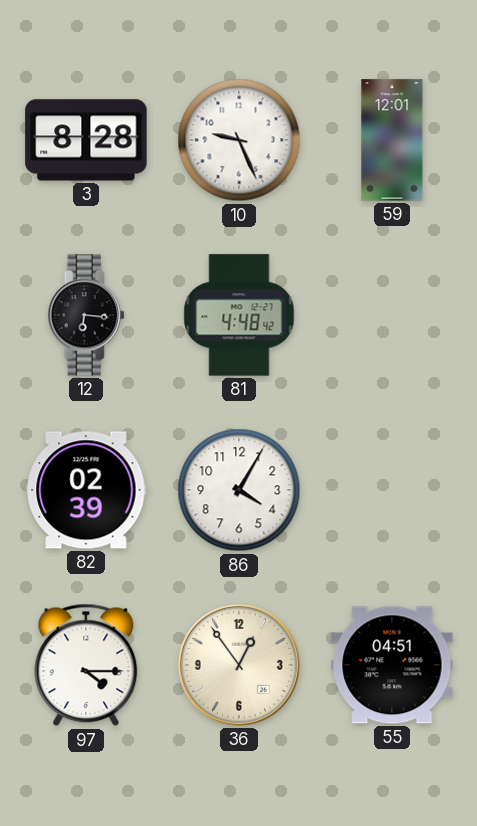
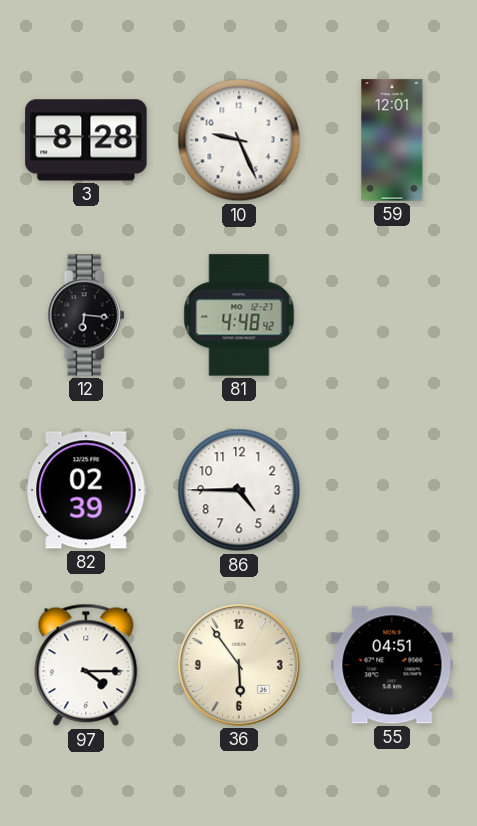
86: 4:05 -> 4:45
36: 12:54 -> 5:54
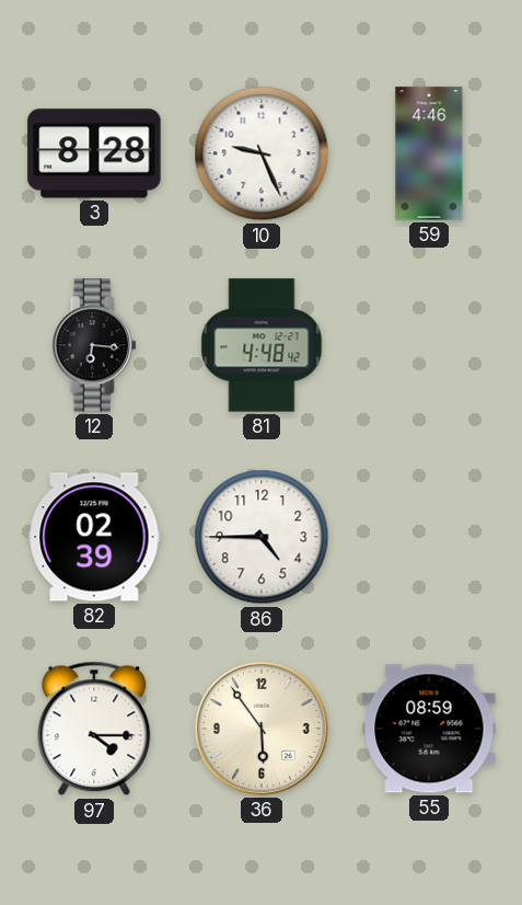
59: 12:01 -> 4:46
55: 04:51 -> 08:59
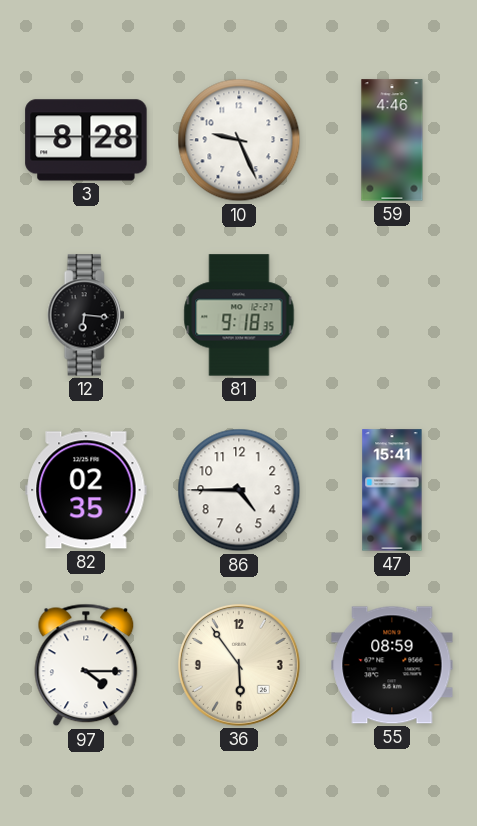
81: 4:48 -> 9:18
82: 02:39 -> 02:35
47: none -> 15:41
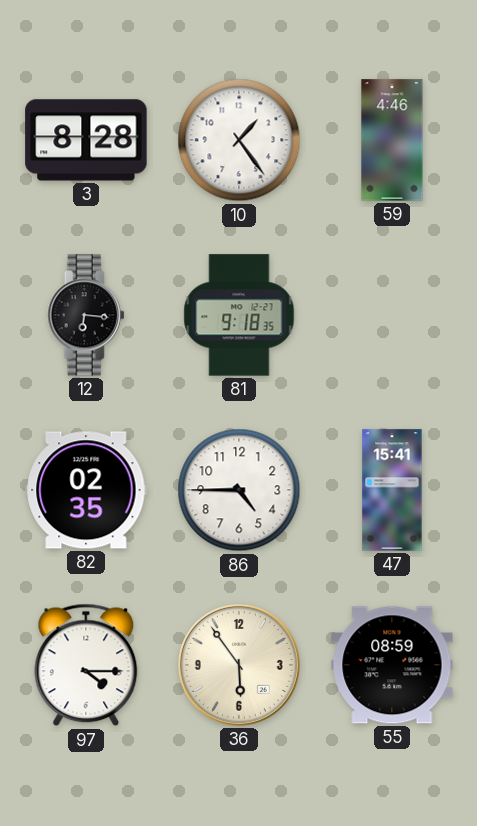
10: 9:26 -> 1:24
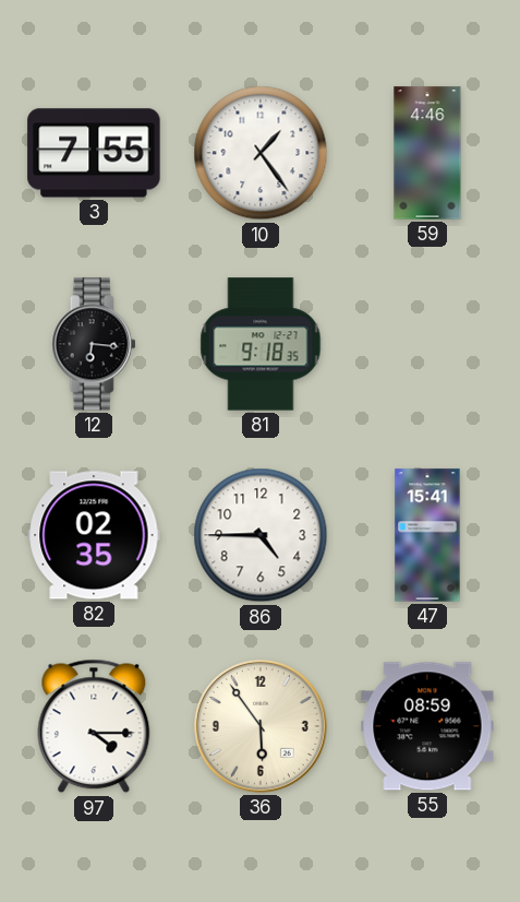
3: 8:28 -> 7:55
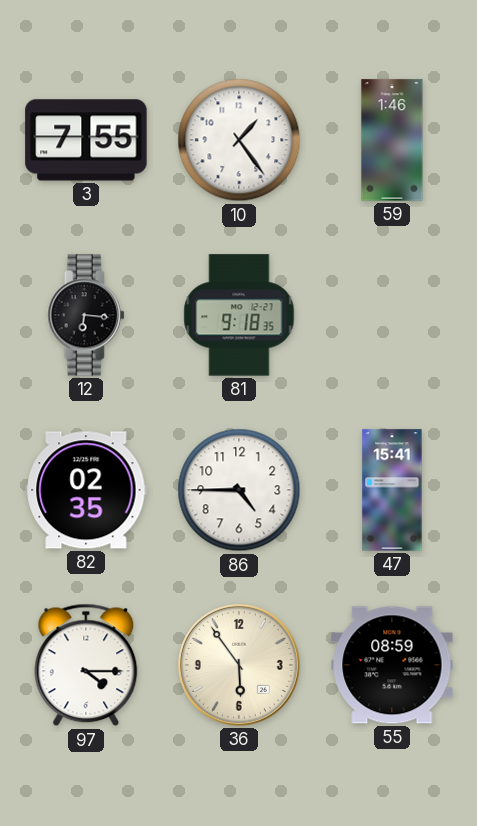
59: 4:46 -> 1:46
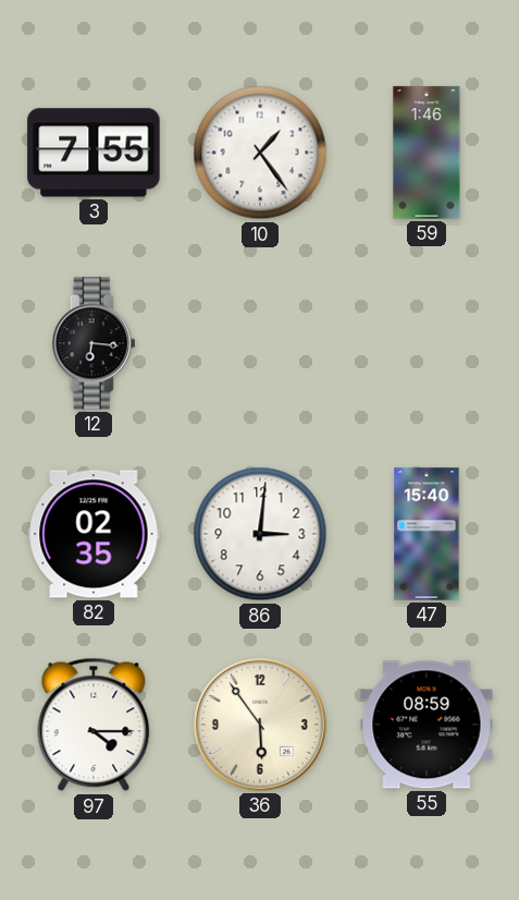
81: 9:18 -> none
86: 4:45 -> 3:01
47: 15:41 -> 15:40
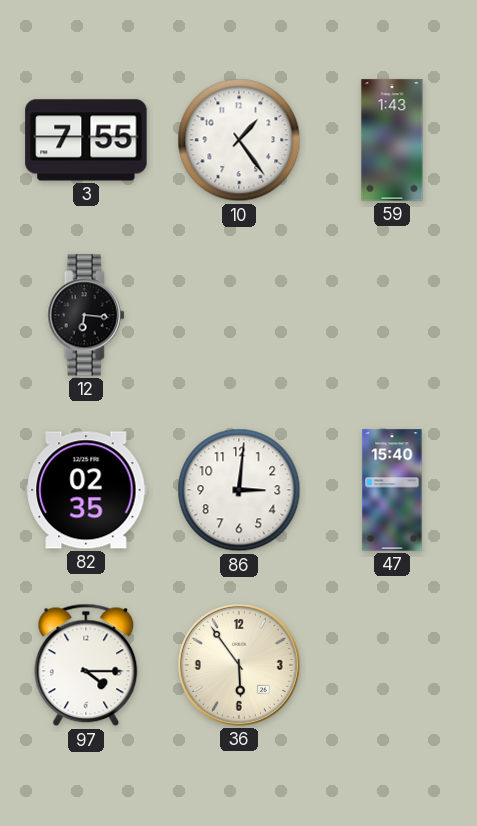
59: 1:46 -> 1:43
55: 08:59 -> none
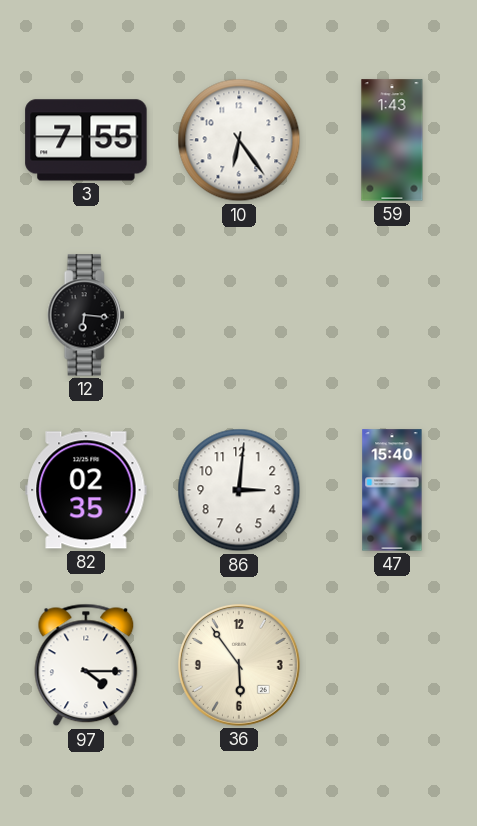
10: 1:24 -> 6:24
